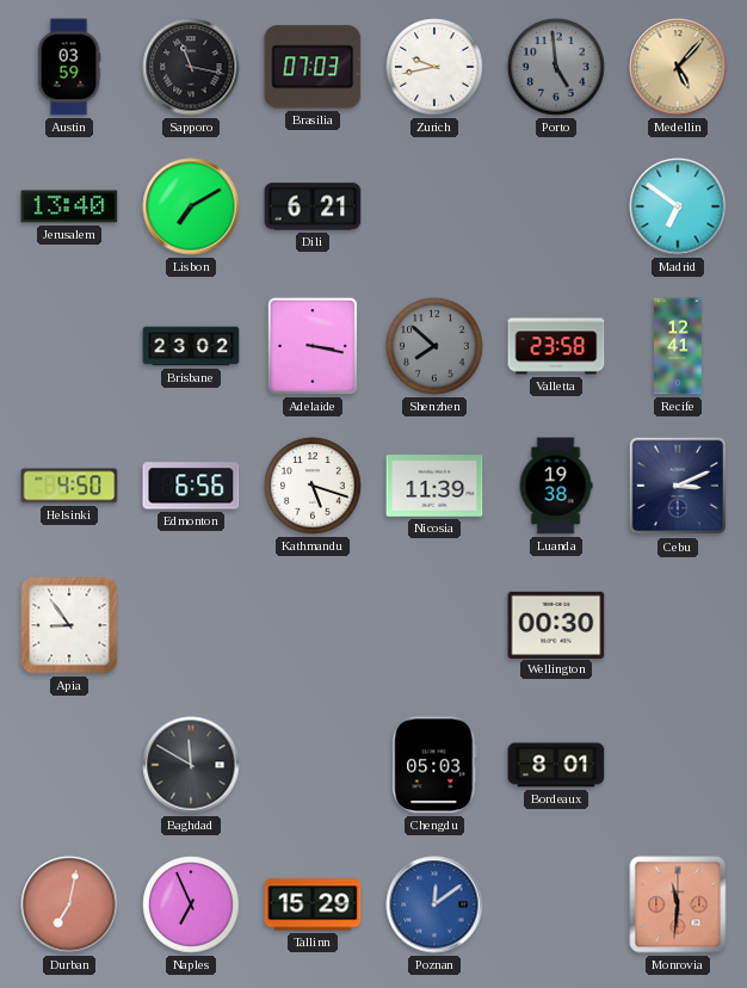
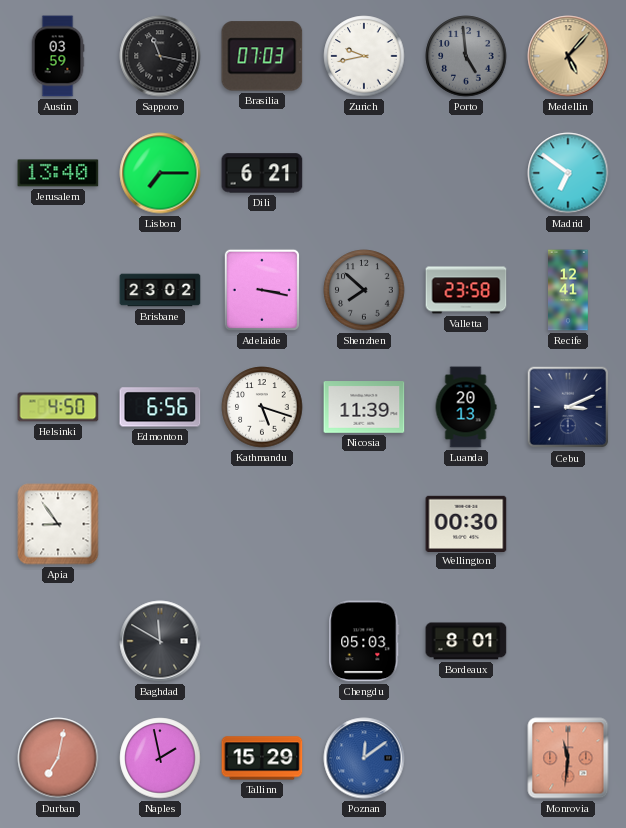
Lisbon: 7:10 -> 7:15
Luanda: 19:38 -> 20:13
Naples: 6:56 -> 1:58
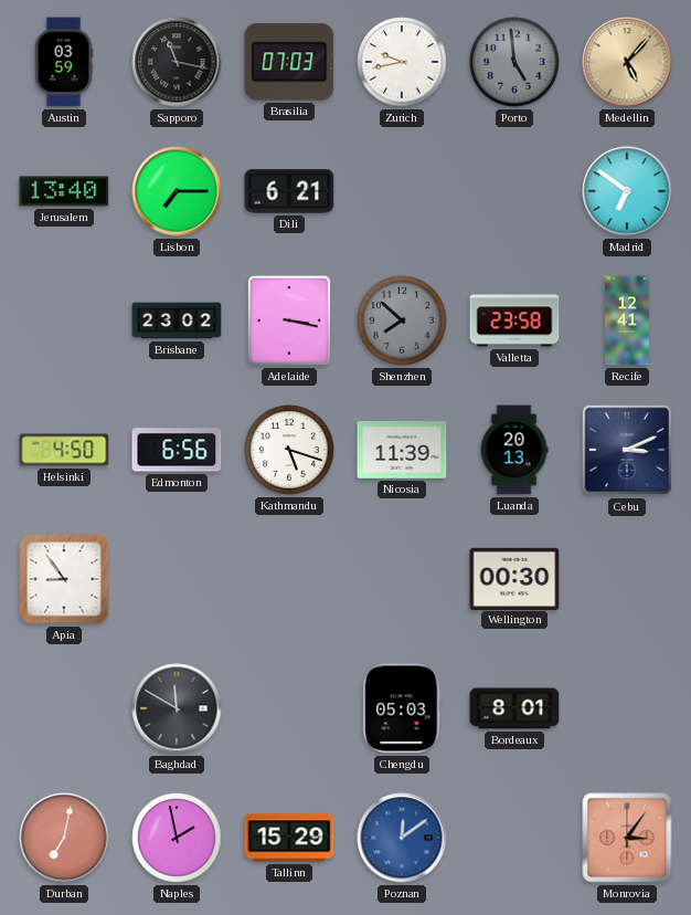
Monrovia: 11:31 -> 3:06
